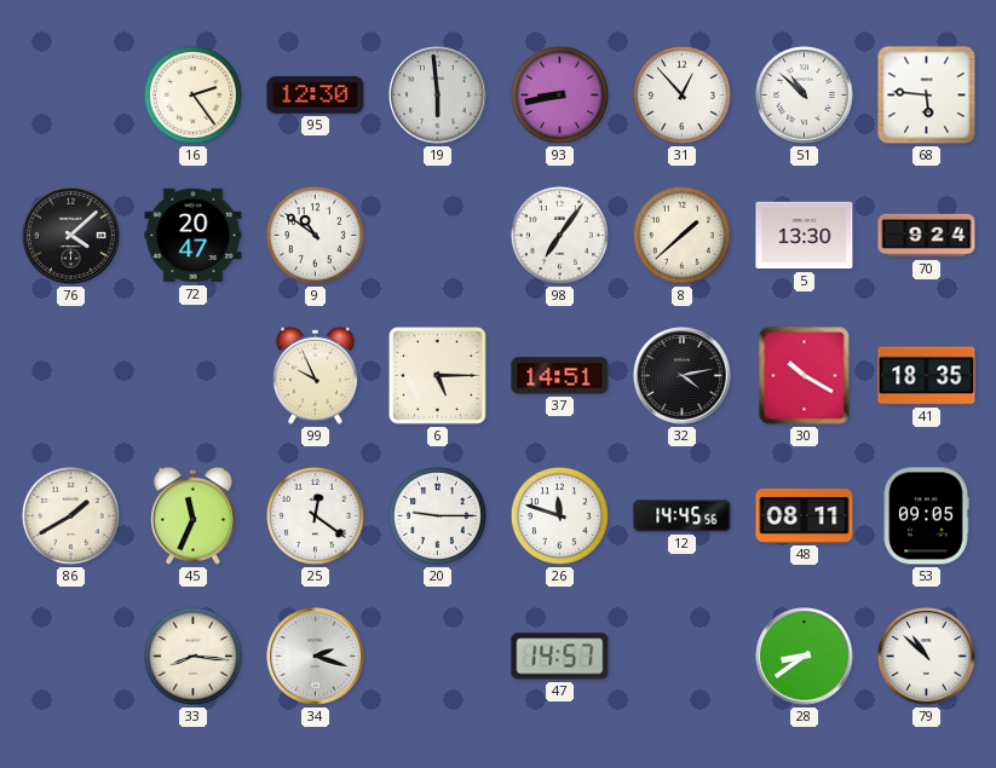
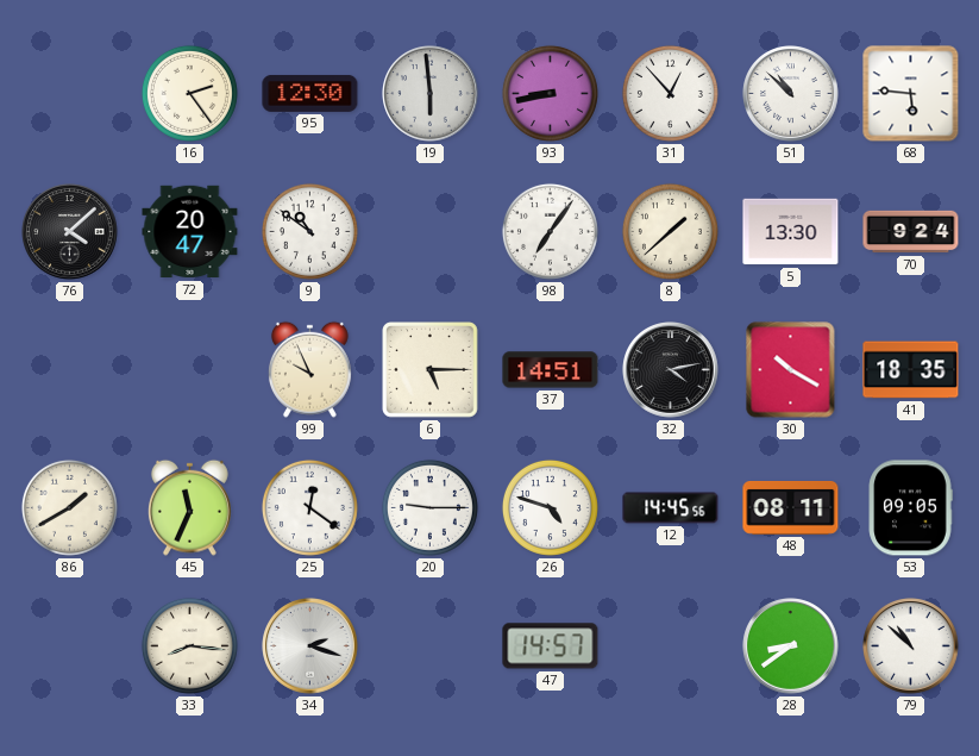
26: 11:48 -> 4:48
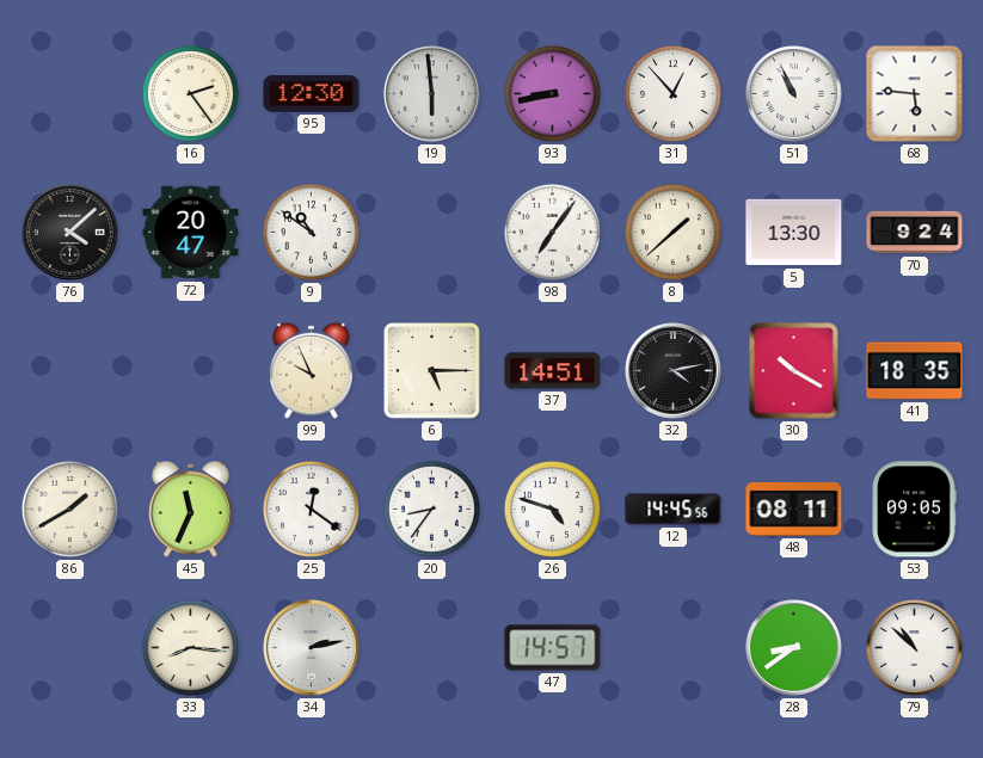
51: 10:52 -> 10:56
20: 9:15 -> 8:36
34: 2:18 -> 2:13
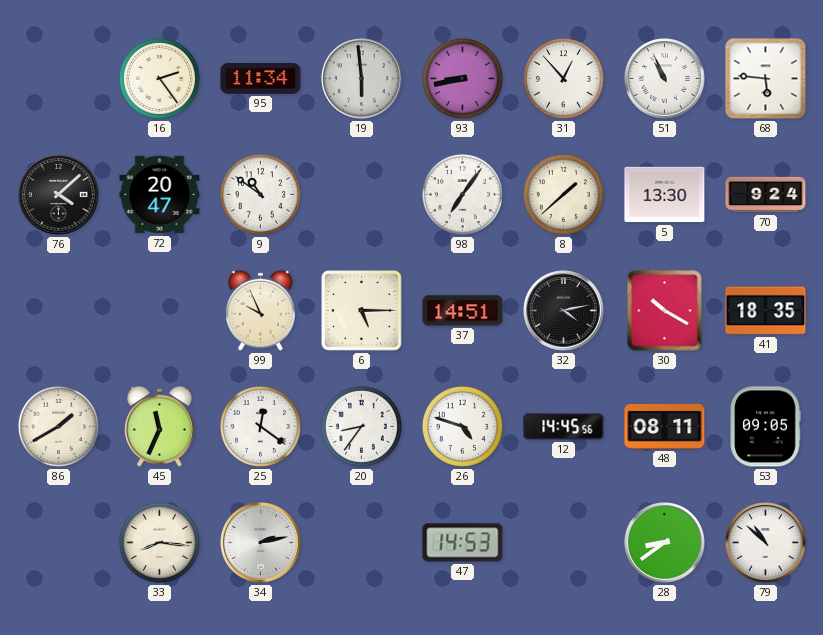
95: 12:30 -> 11:34
47: 14:57 -> 14:53
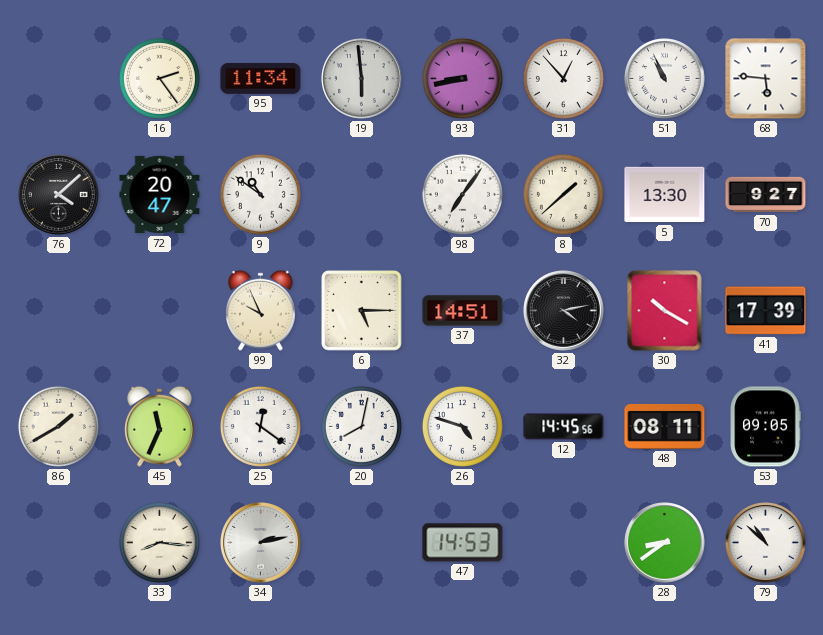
70: 9:24 -> 9:27
41: 18:35 -> 17:39
20: 8:36 -> 8:02
